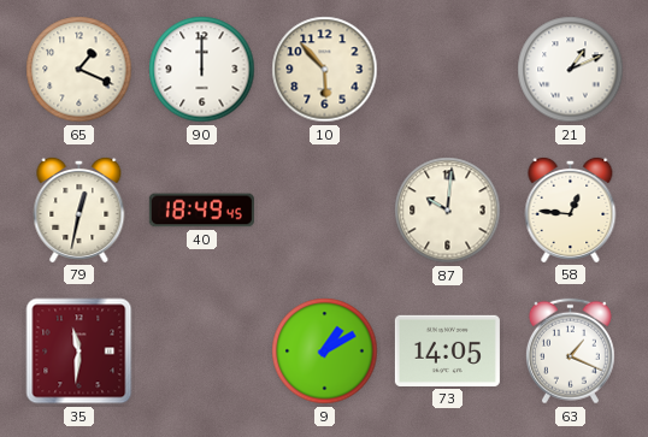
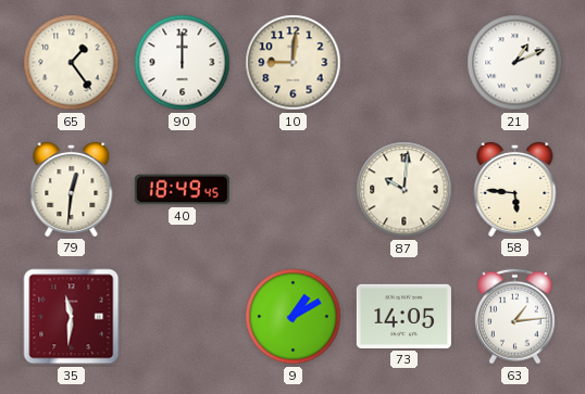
65: 1:19 -> 1:24
10: 5:53 -> 9:01
79: 12:32 -> 12:31
58: 12:46 -> 5:46
63: 1:19 -> 1:14
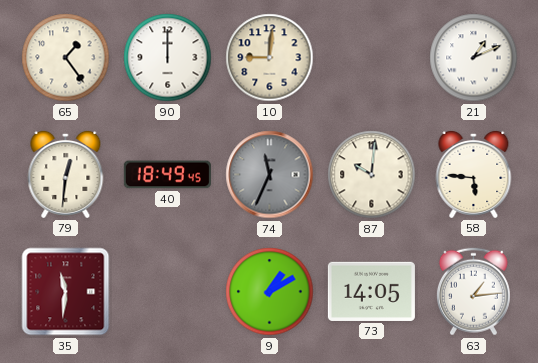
74: none -> 11:34
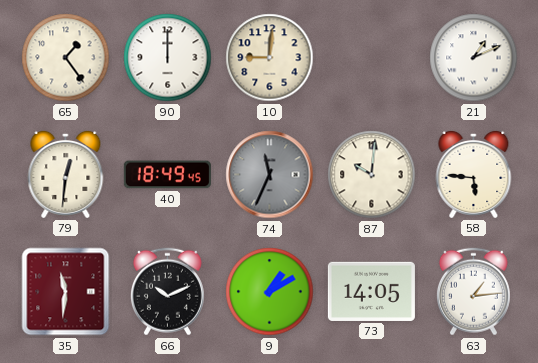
66: none -> 10:11
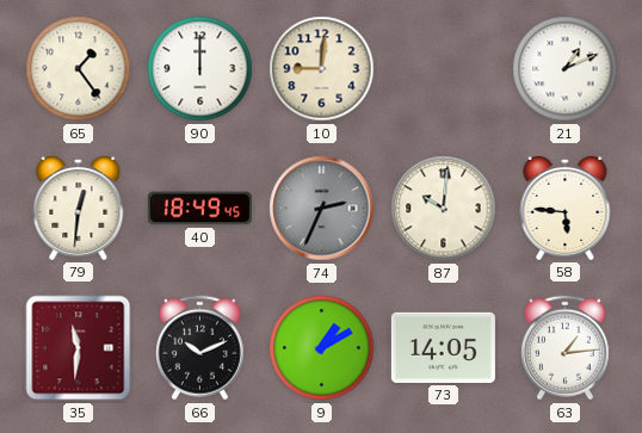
74: 11:34 -> 2:34
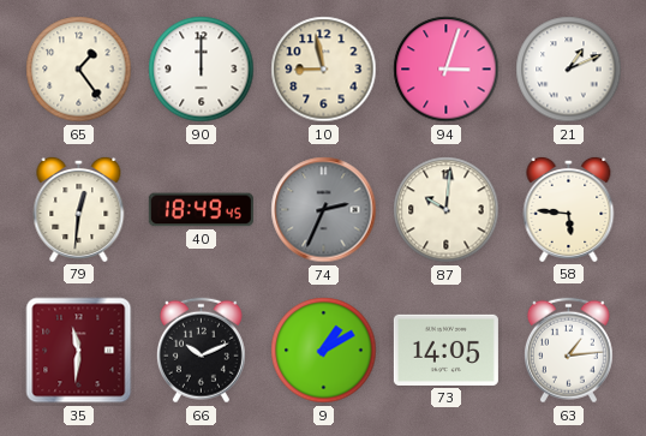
10: 9:01 -> 8:58
94: none -> 3:03
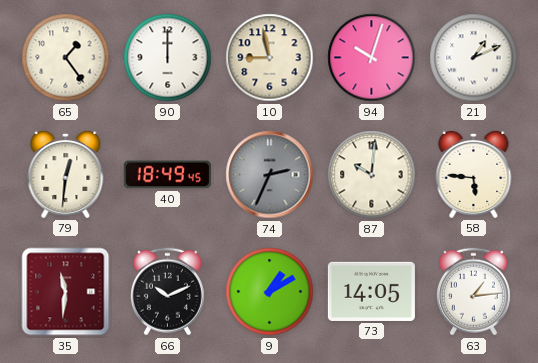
94: 3:03 -> 10:03
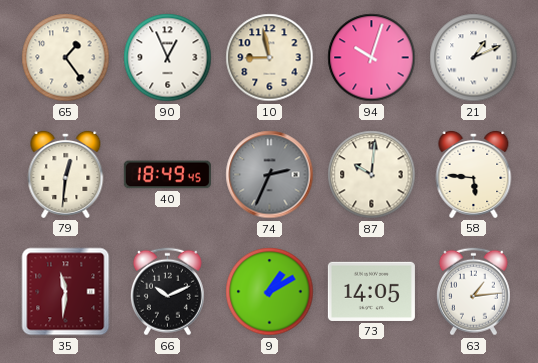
90: 12:00 -> 12:56
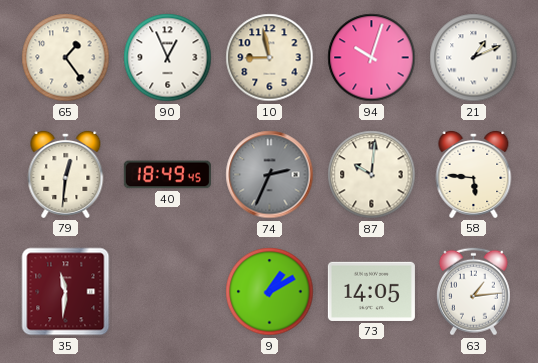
66: 10:11 -> none
